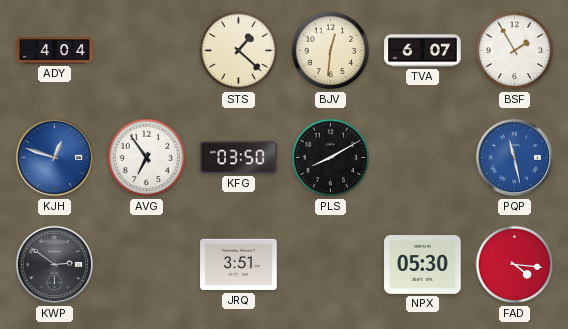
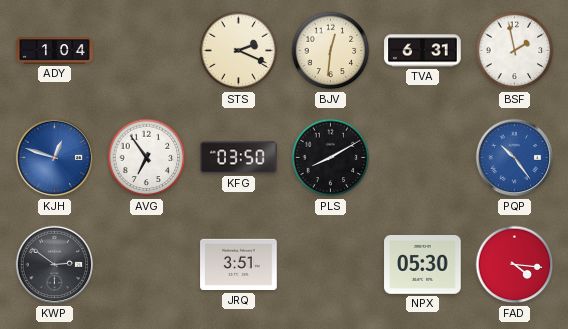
ADY: 4:04 -> 1:04
STS: 1:22 -> 2:19
TVA: 6:07 -> 6:31
BSF: 1:55 -> 1:58
PQP: 11:28 -> 10:24
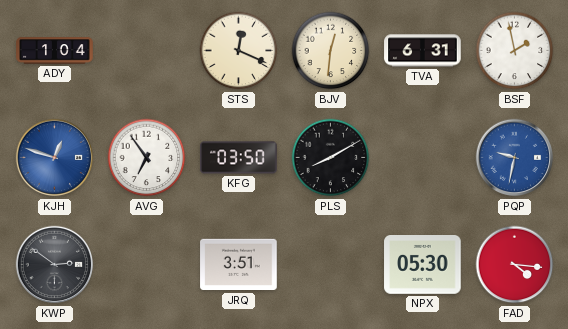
STS: 2:19 -> 12:19
PQP: 10:24 -> 9:32
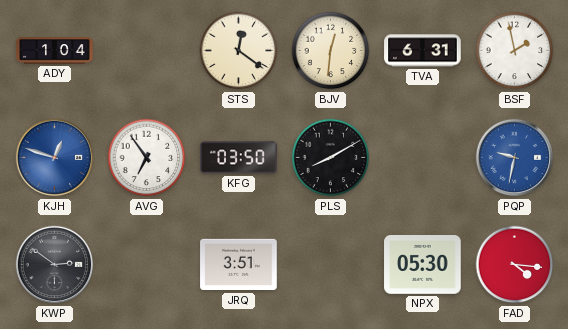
STS: 12:19 -> 12:21
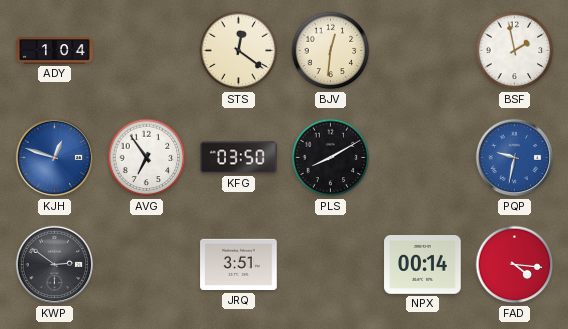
TVA: 6:31 -> none
NPX: 05:30 -> 00:14
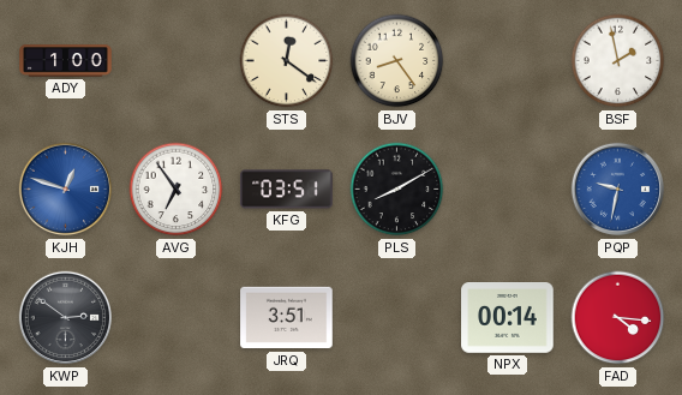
ADY: 1:04 -> 1:00
BJV: 12:31 -> 8:24
KFG: 03:50 -> 03:51
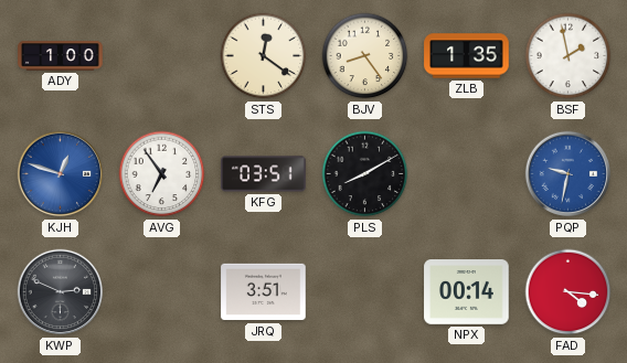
ZLB: none -> 1:35
KWP: 2:51 -> 2:49
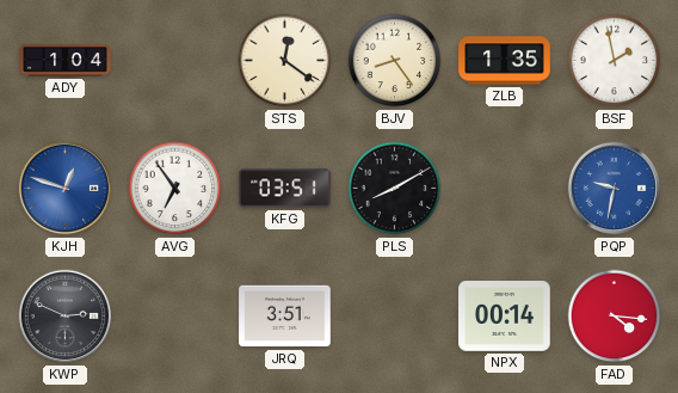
ADY: 1:00 -> 1:04
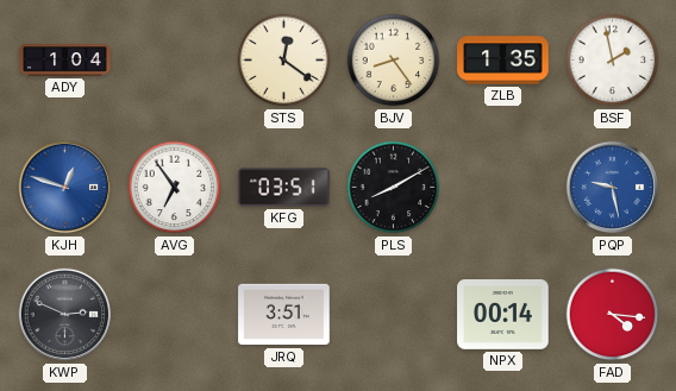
PQP: 9:32 -> 9:28
